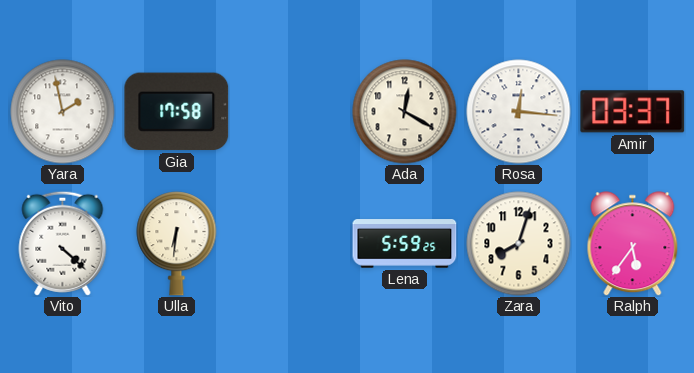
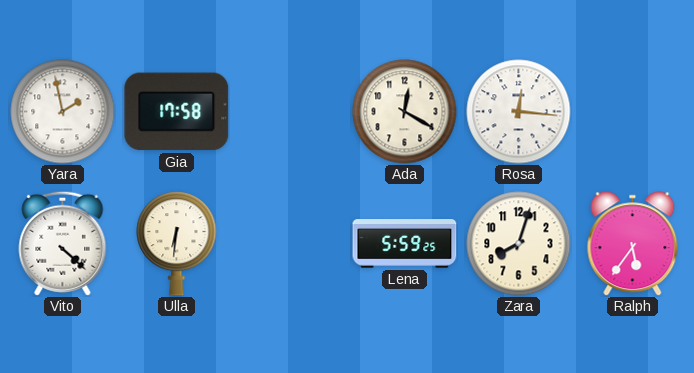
Amir: 03:37 -> none
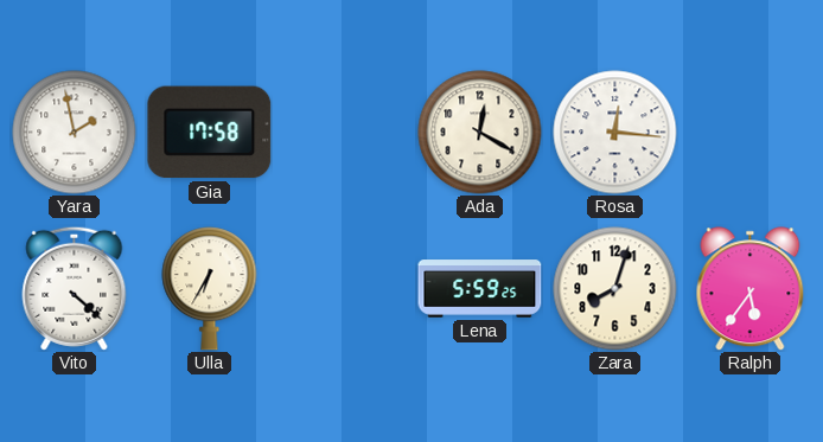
Ulla: 6:31 -> 6:35
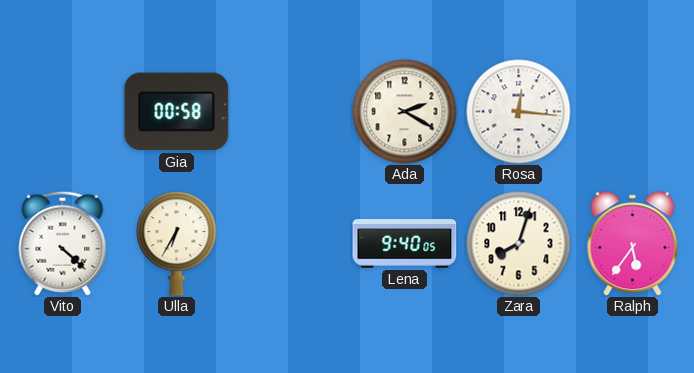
Yara: 1:58 -> none
Gia: 17:58 -> 00:58
Ada: 12:20 -> 2:20
Lena: 5:59 -> 9:40
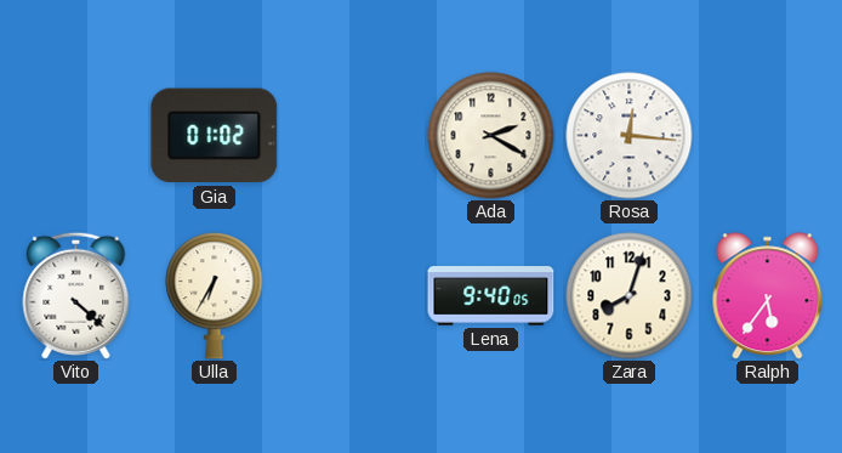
Gia: 00:58 -> 01:02
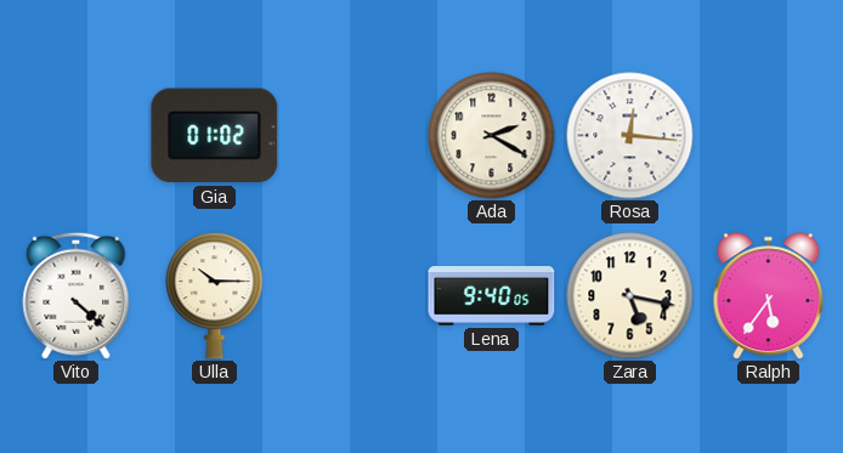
Ulla: 6:35 -> 10:15
Zara: 8:03 -> 5:17
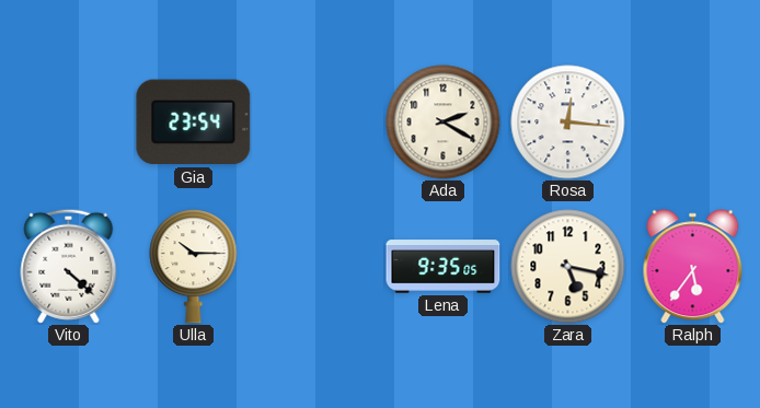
Gia: 01:02 -> 23:54
Lena: 9:40 -> 9:35
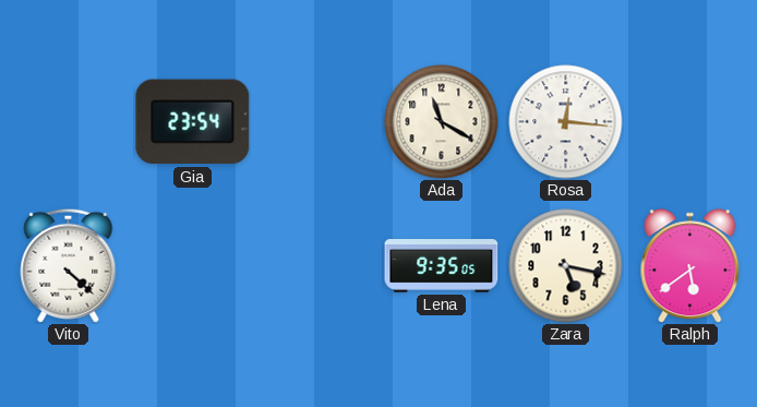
Ada: 2:20 -> 11:20
Ulla: 10:15 -> none
Ralph: 5:36 -> 5:39
